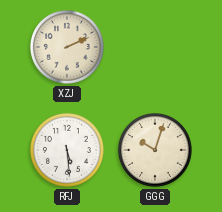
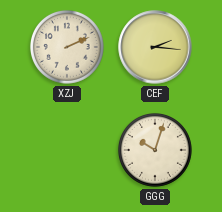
CEF: none -> 2:16
RFJ: 5:29 -> none
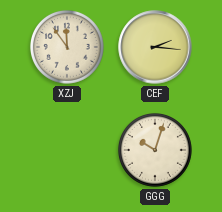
XZJ: 2:11 -> 11:54
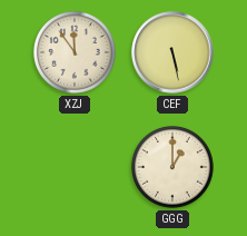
CEF: 2:16 -> 5:28
GGG: 10:03 -> 1:00
